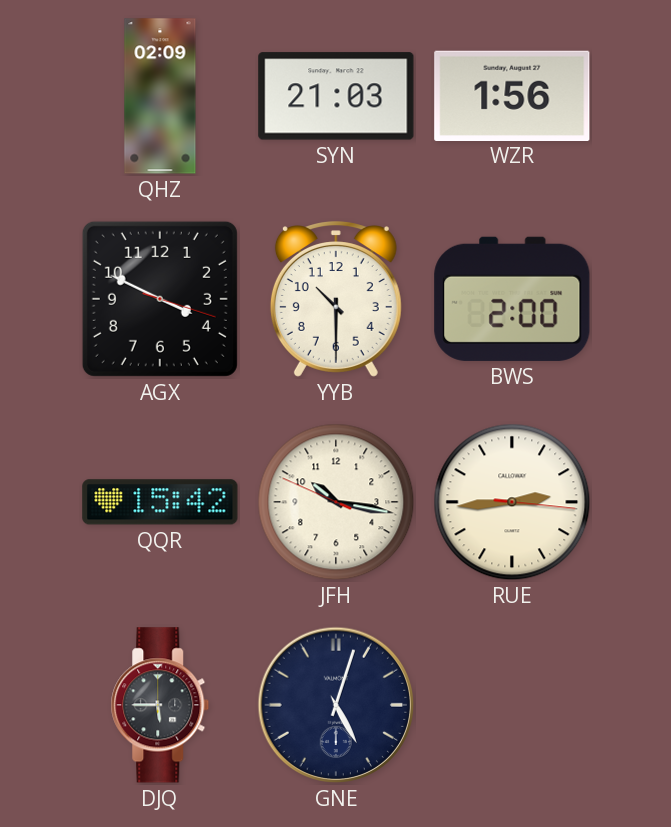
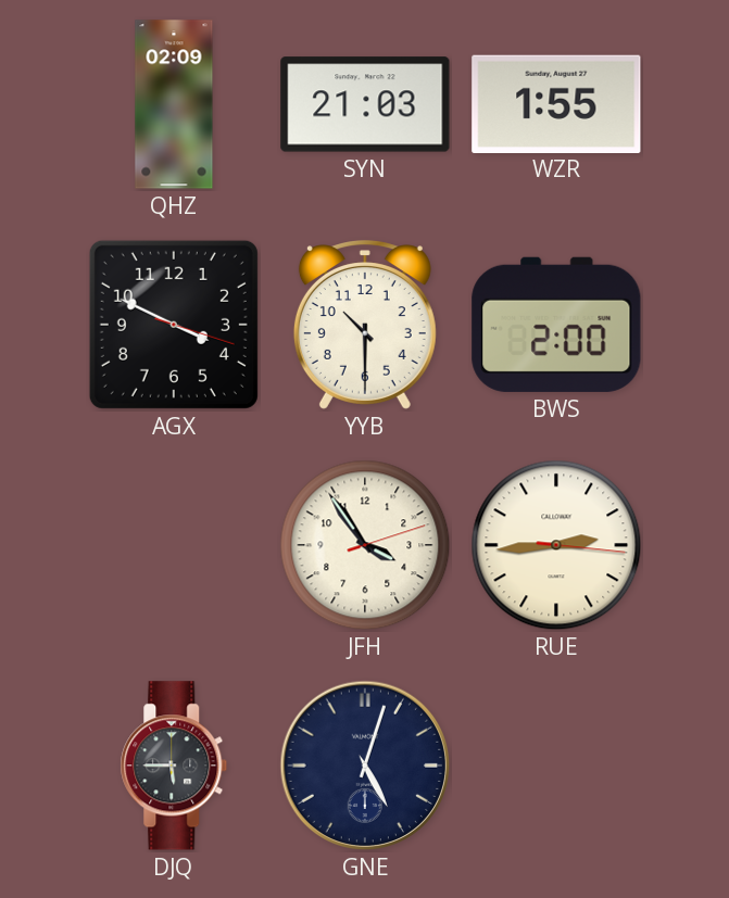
WZR: 1:56 -> 1:55
QQR: 15:42 -> none
JFH: 10:16 -> 3:54
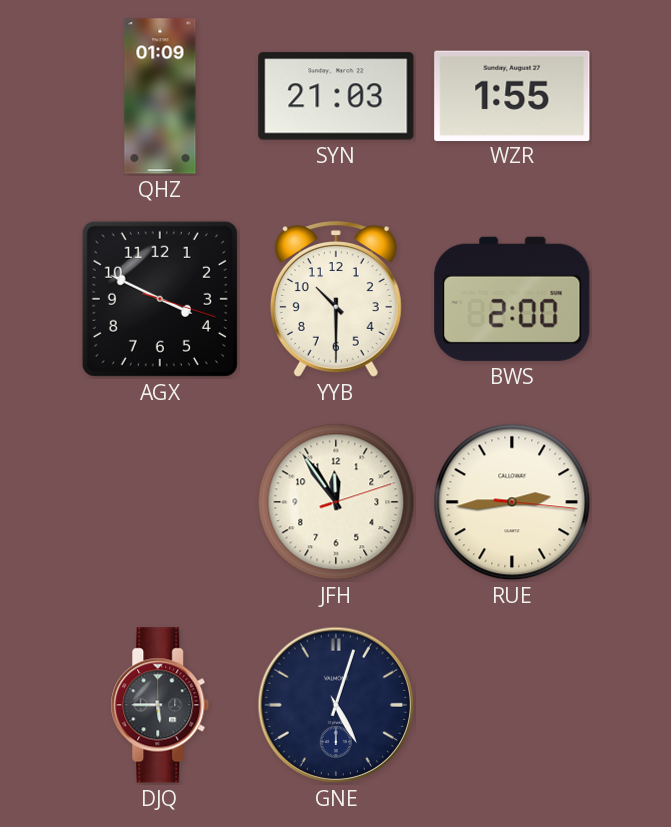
QHZ: 02:09 -> 01:09
JFH: 3:54 -> 11:54
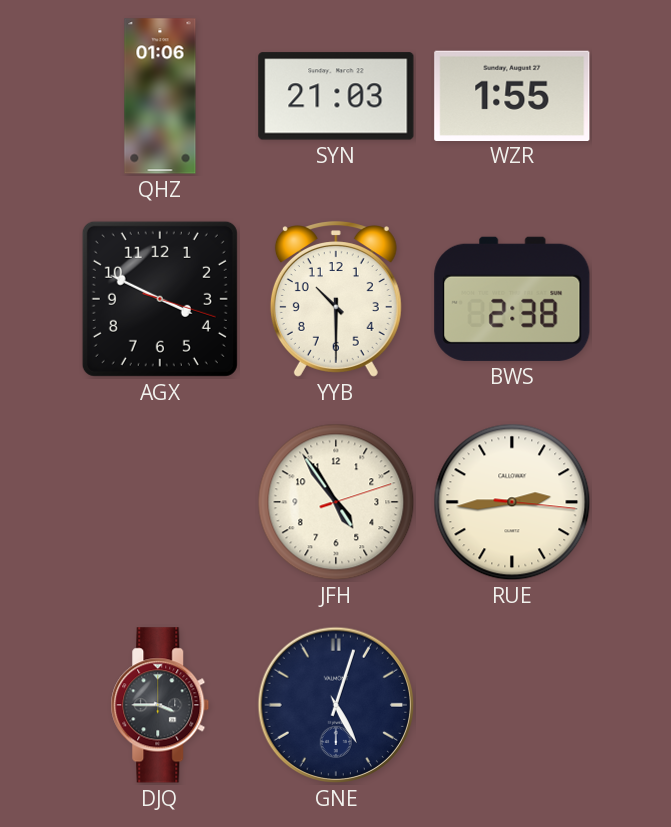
QHZ: 01:09 -> 01:06
BWS: 2:00 -> 2:38
JFH: 11:54 -> 4:54
DJQ: 5:45 -> 3:45
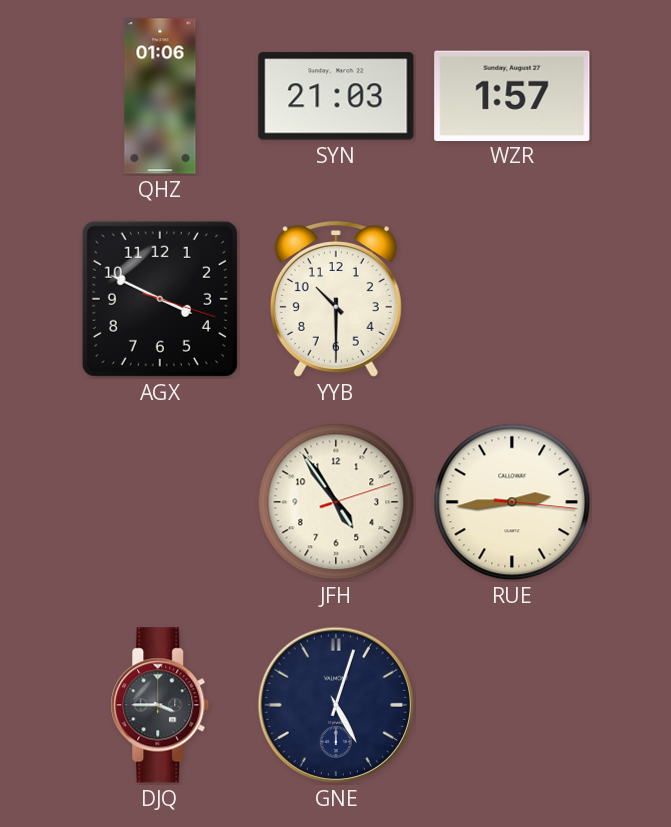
WZR: 1:55 -> 1:57
BWS: 2:38 -> none
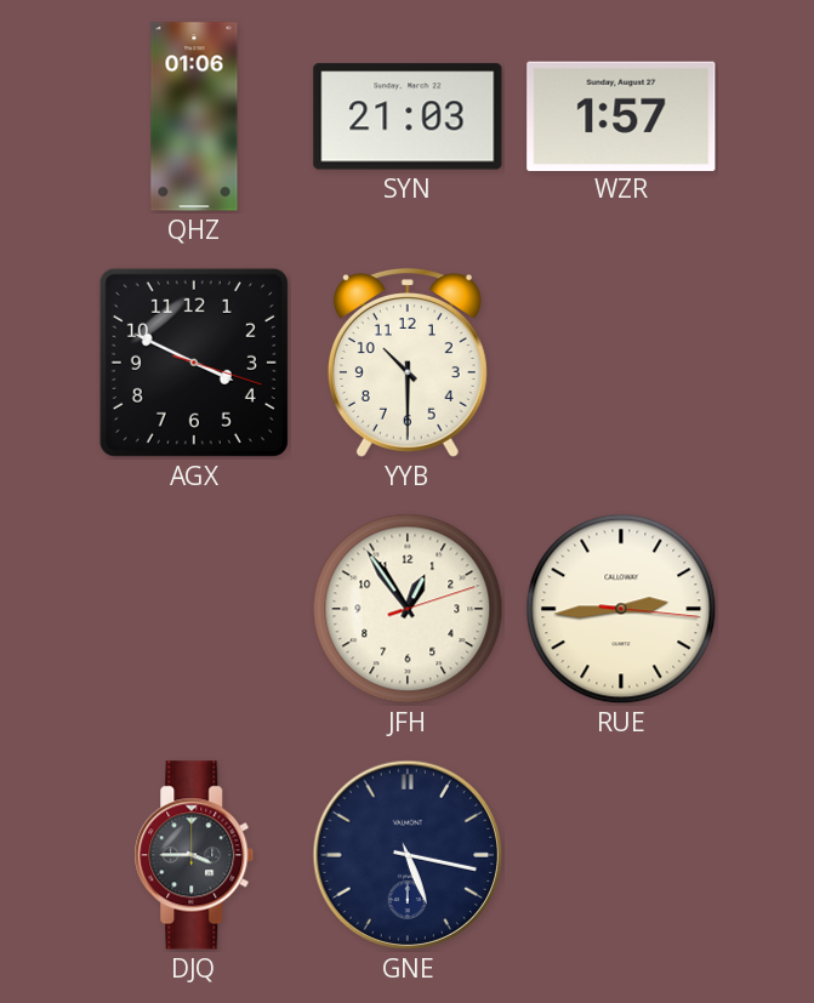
JFH: 4:54 -> 12:54
GNE: 5:03 -> 5:17
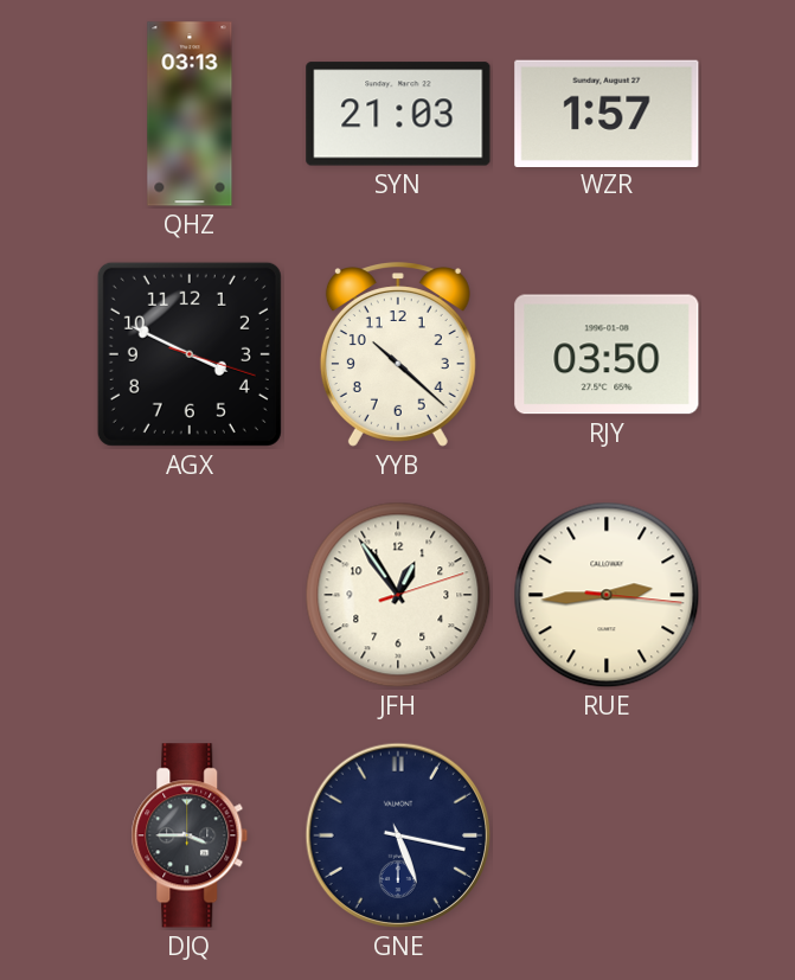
QHZ: 01:06 -> 03:13
YYB: 10:30 -> 10:22
RJY: none -> 03:50
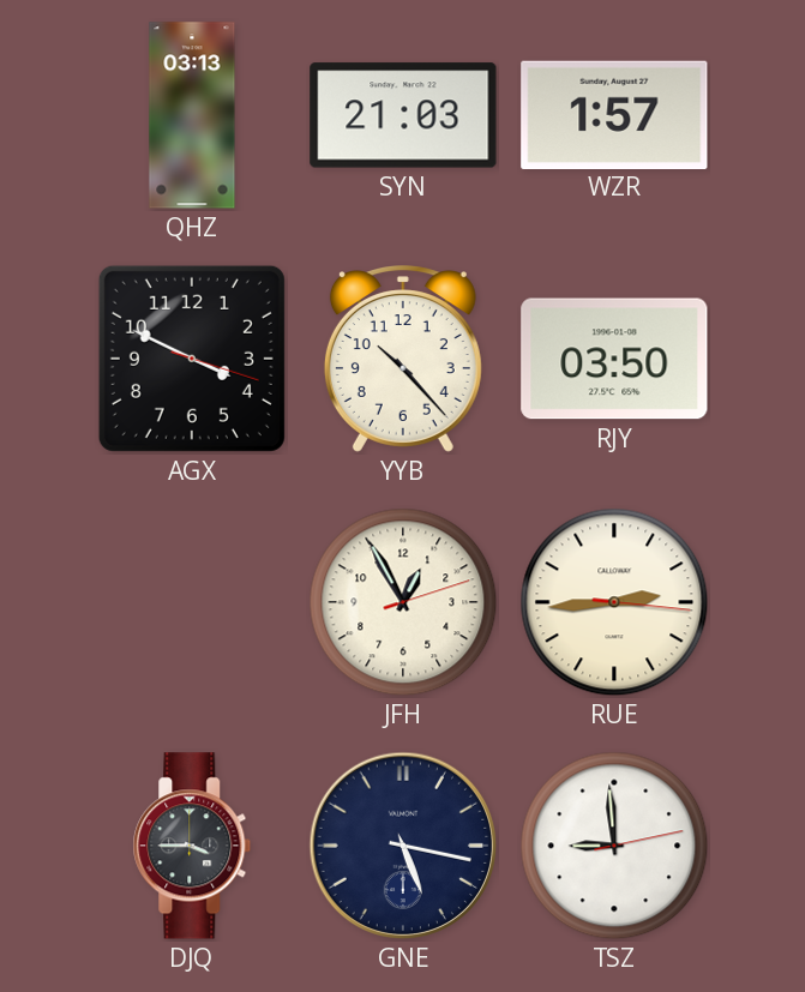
YYB: 10:22 -> 10:23
JFH: 12:54 -> 12:55
TSZ: none -> 8:59
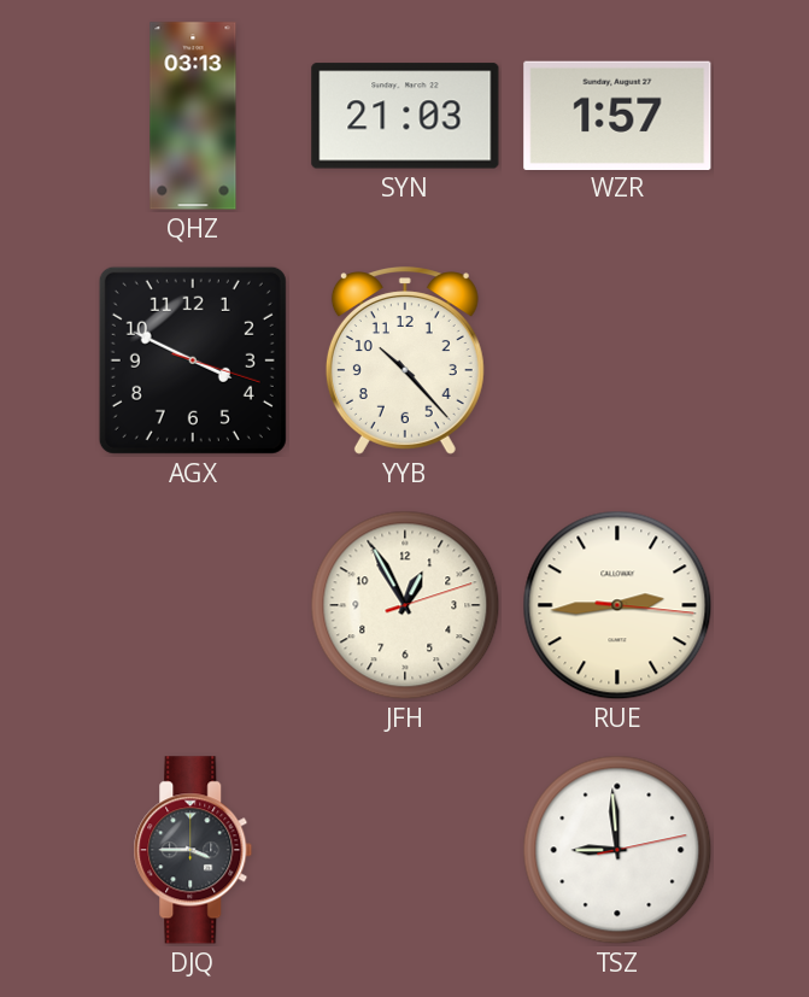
RJY: 03:50 -> none
GNE: 5:17 -> none
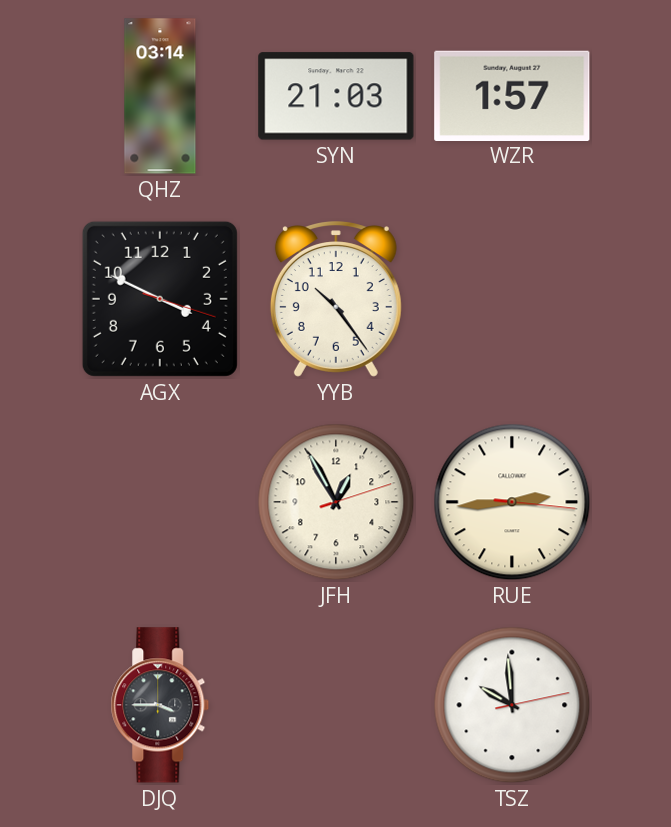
QHZ: 03:13 -> 03:14
YYB: 10:23 -> 10:24
TSZ: 8:59 -> 9:59
